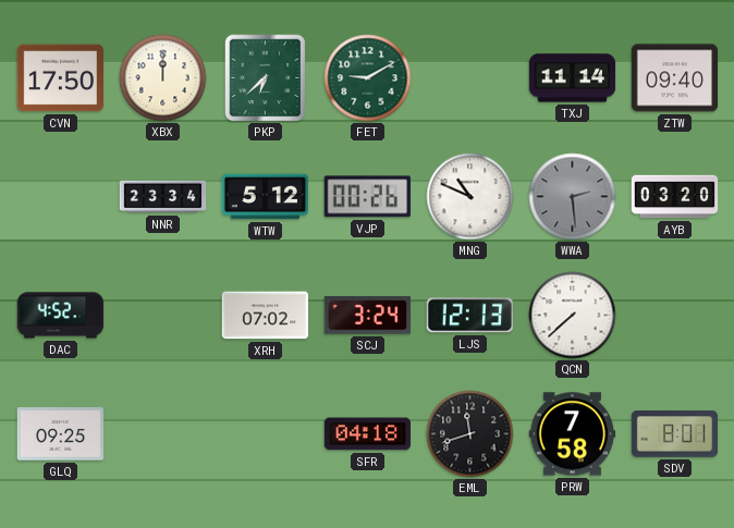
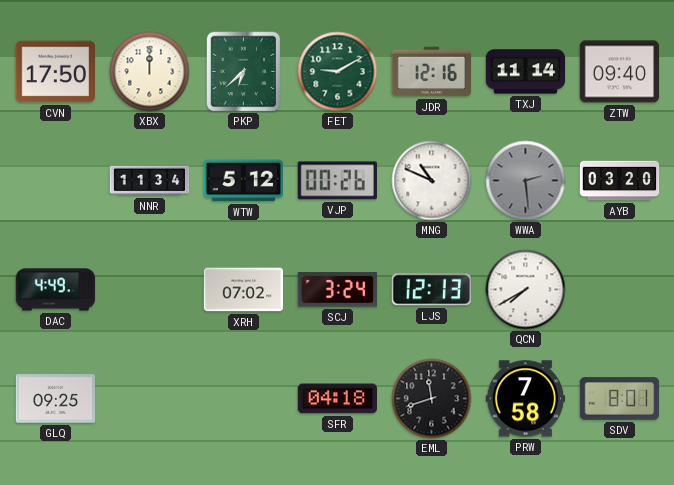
JDR: none -> 12:16
NNR: 23:34 -> 11:34
DAC: 4:52 -> 4:49
QCN: 7:38 -> 7:40
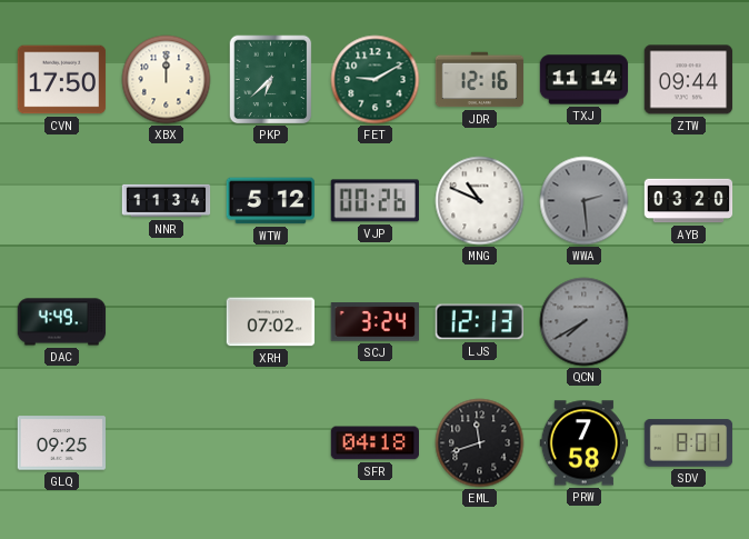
ZTW: 09:40 -> 09:44
QCN dial: white -> grey
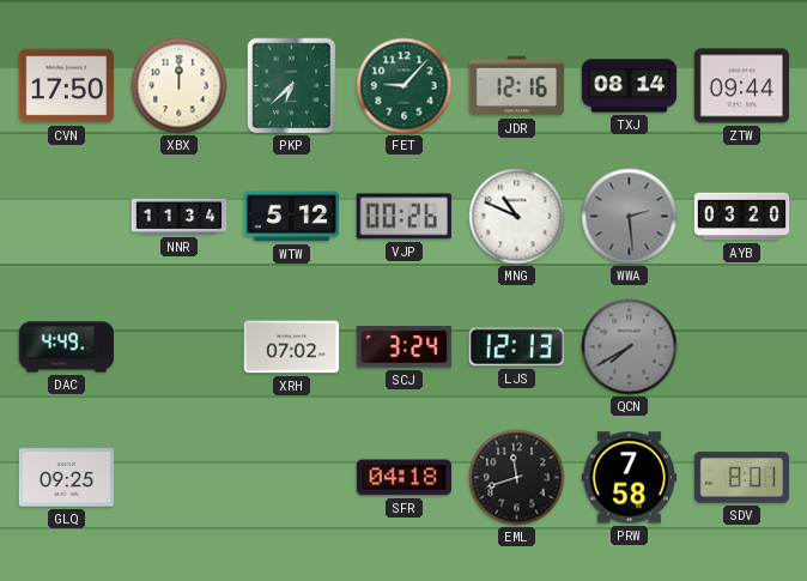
FET: 9:10 -> 9:07
TXJ: 11:14 -> 08:14
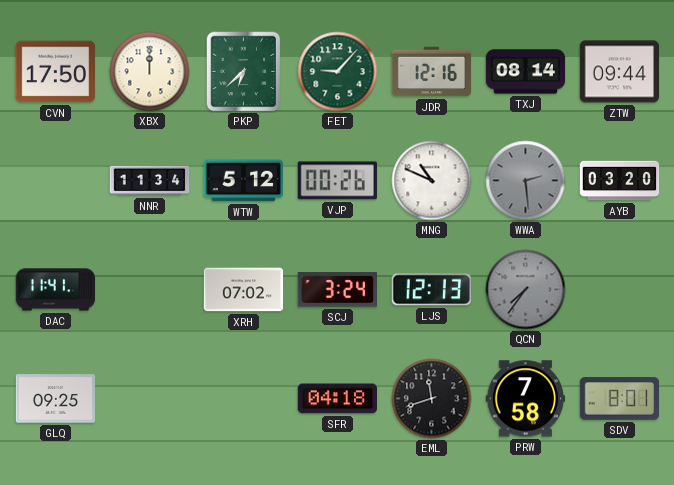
DAC: 4:49 -> 11:41
QCN: 7:40 -> 7:36
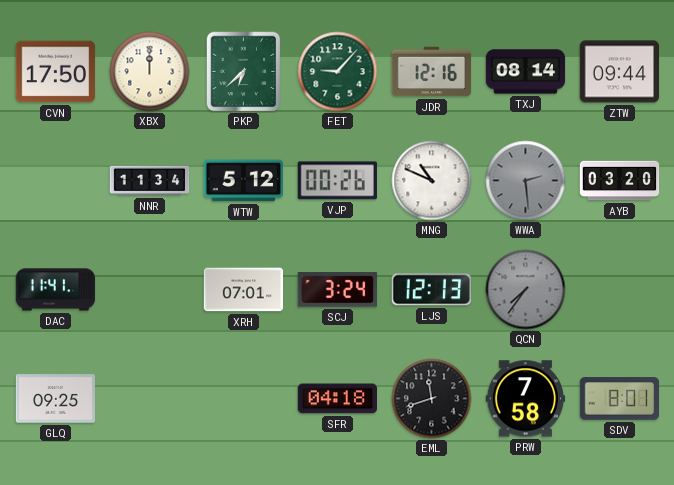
XRH: 07:02 -> 07:01
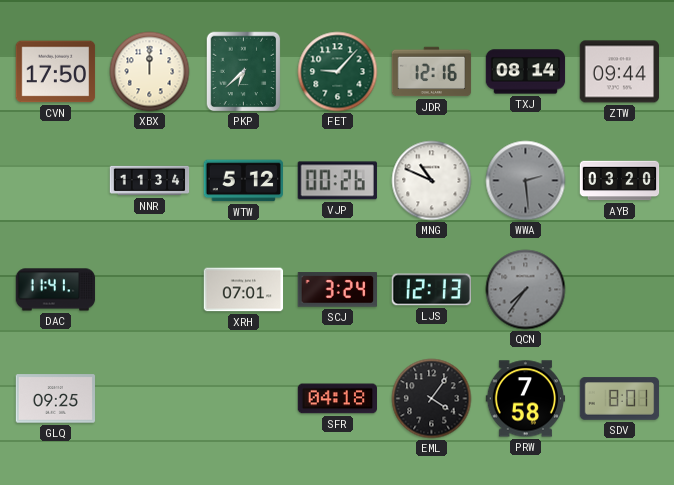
EML: 11:42 -> 4:06
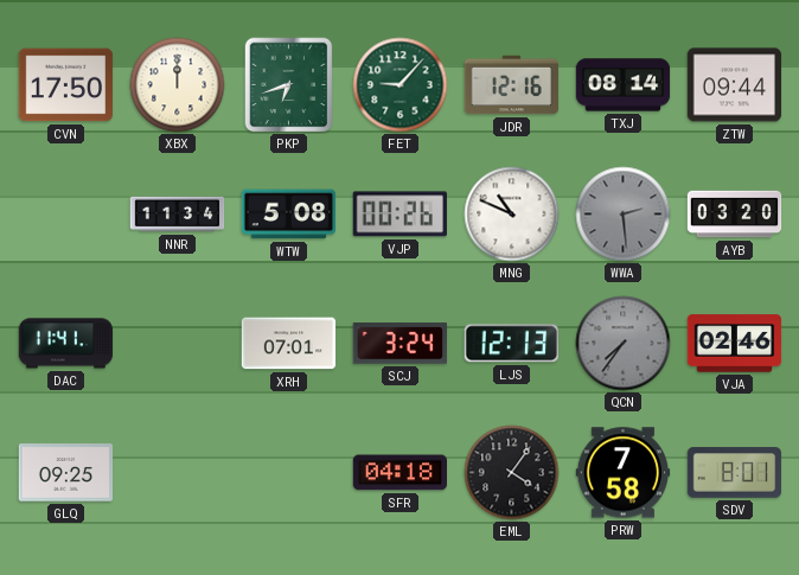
PKP: 6:38 -> 6:42
WTW: 5:12 -> 5:08
VJA: none -> 02:46
